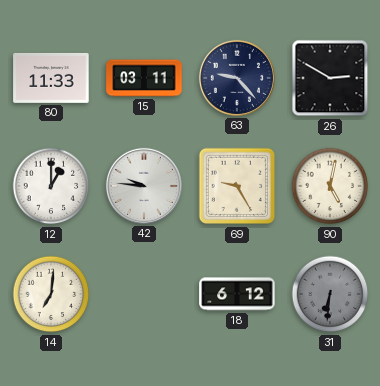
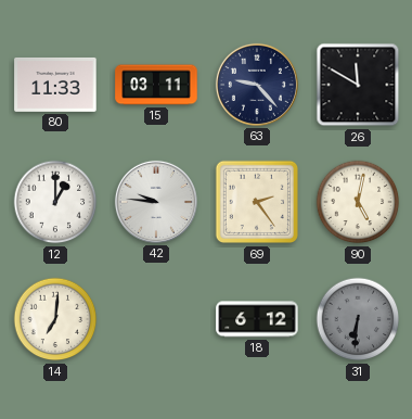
26: 2:50 -> 11:50
69: 9:25 -> 2:24
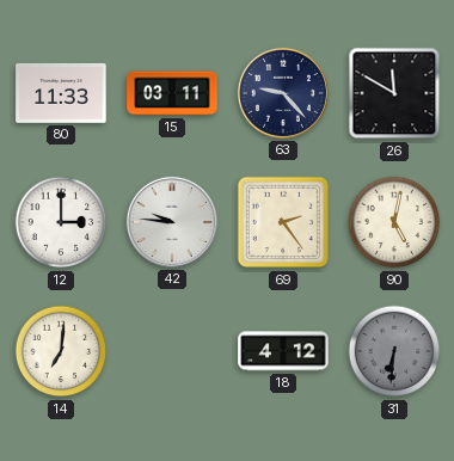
12: 1:00 -> 3:00
18: 6:12 -> 4:12
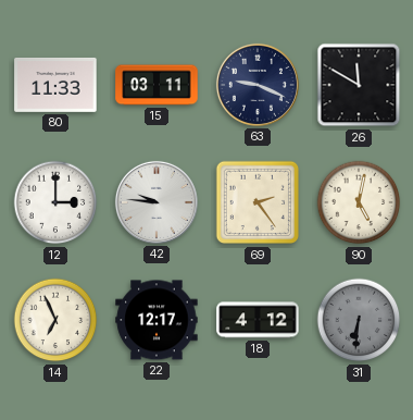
63: 9:23 -> 9:19
14: 7:01 -> 6:56
22: none -> 12:17
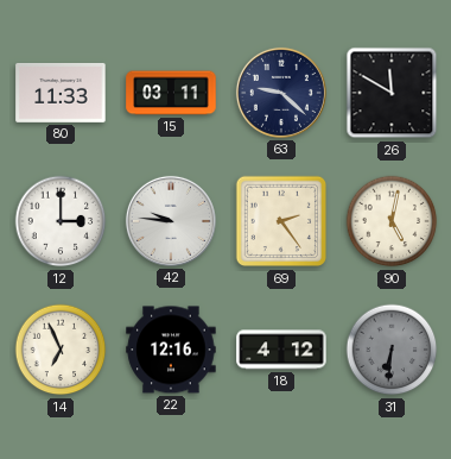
63: 9:19 -> 9:22
22: 12:17 -> 12:16
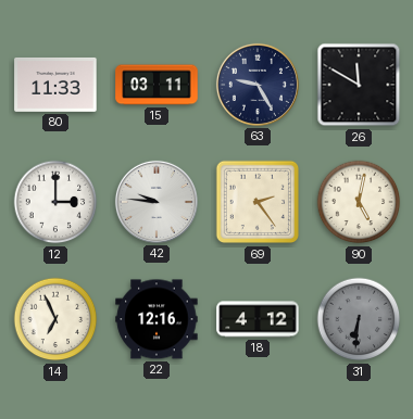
63: 9:22 -> 9:25
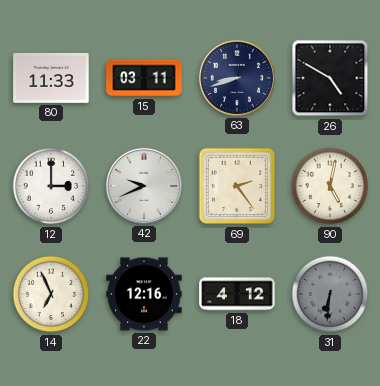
63: 9:25 -> 8:42
26: 11:50 -> 4:50
42: 9:46 -> 9:41
